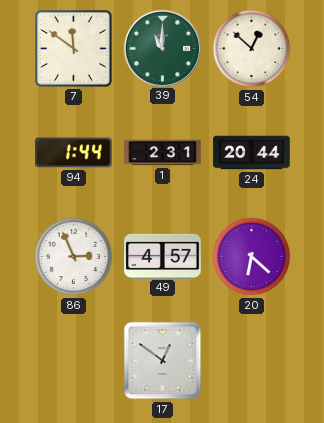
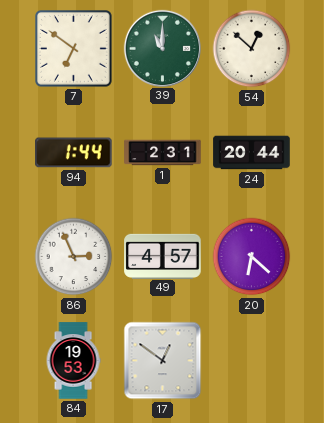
7: 11:51 -> 6:51
84: none -> 19:53
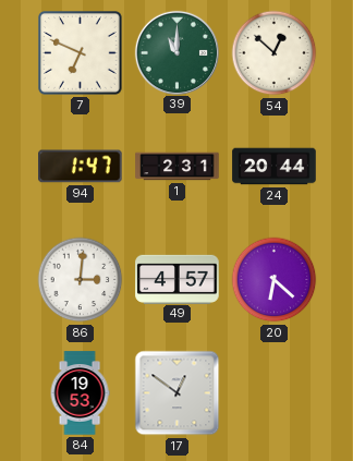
7: 6:51 -> 6:49
94: 1:44 -> 1:47
86: 2:56 -> 3:01
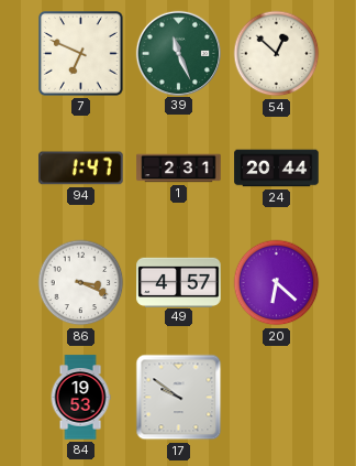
39: 11:00 -> 11:26
86: 3:01 -> 3:19
17: 12:51 -> 9:51
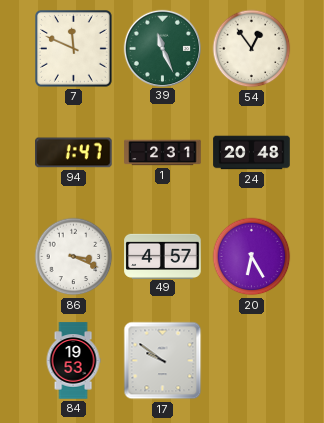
7: 6:49 -> 11:49
54: 12:52 -> 12:54
24: 20:44 -> 20:48
20: 6:22 -> 6:25
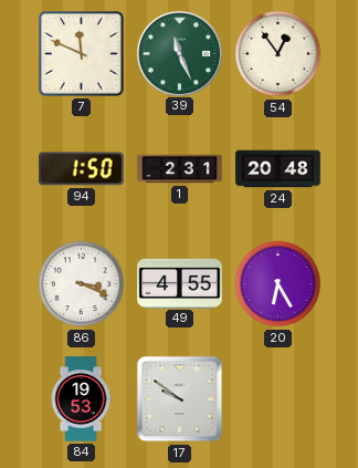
94: 1:47 -> 1:50
49: 4:57 -> 4:55
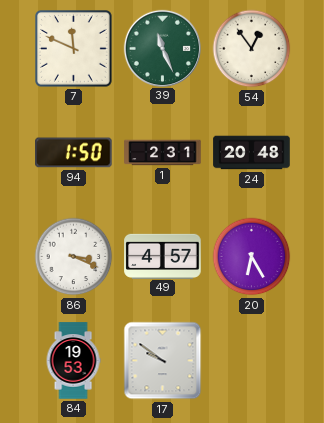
49: 4:55 -> 4:57
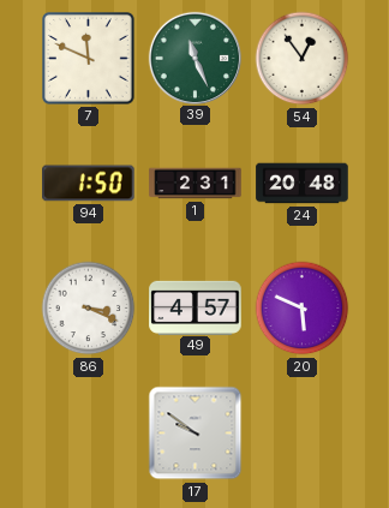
20: 6:25 -> 5:49
84: 19:53 -> none
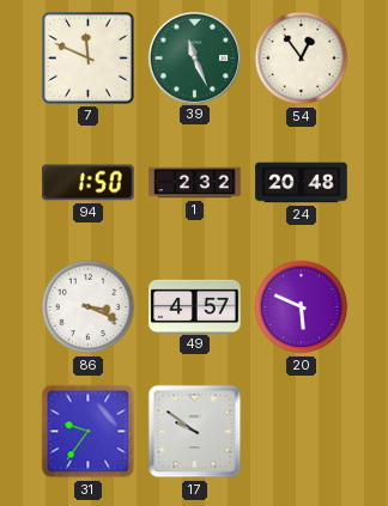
1: 2:31 -> 2:32
31: none -> 9:36
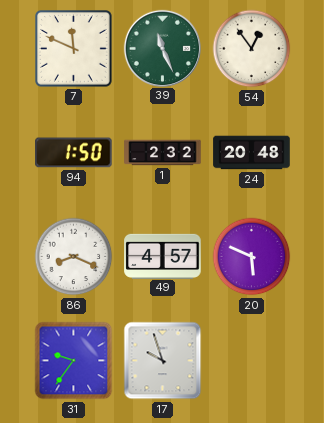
86: 3:19 -> 8:19
17: 9:51 -> 9:57
